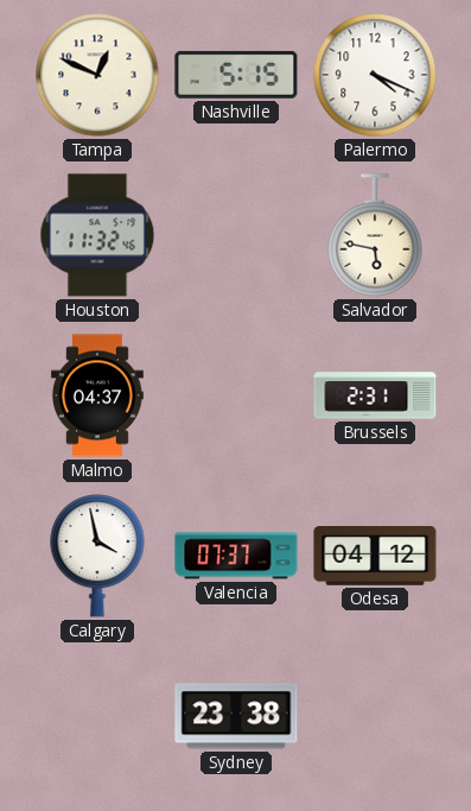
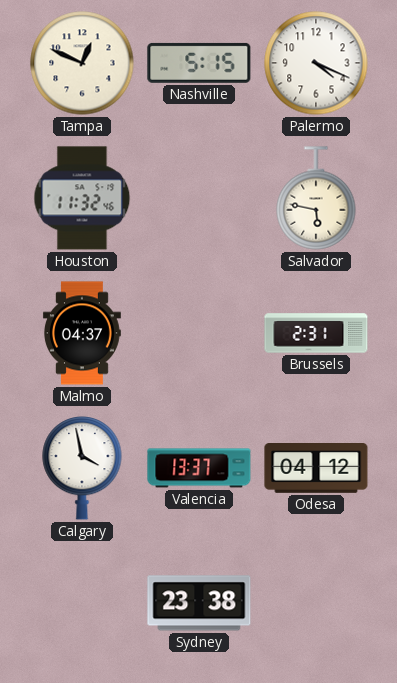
Valencia: 07:37 -> 13:37
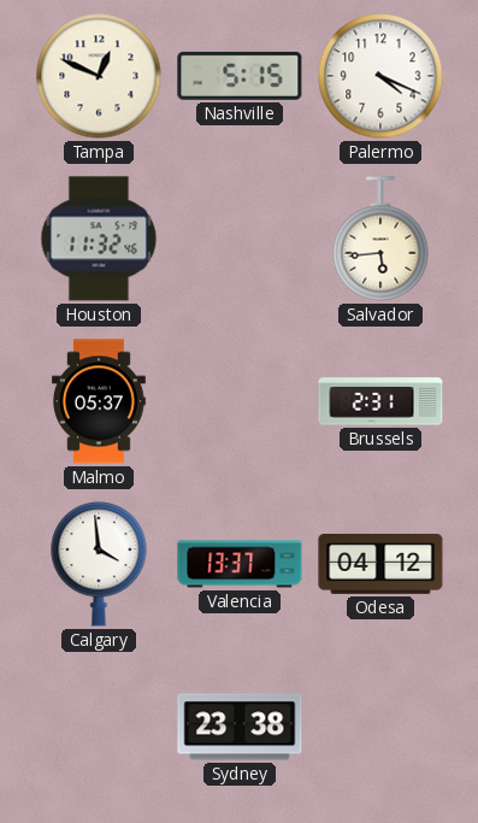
Salvador: 5:47 -> 5:44
Malmo: 04:37 -> 05:37
Calgary: 3:58 -> 3:59
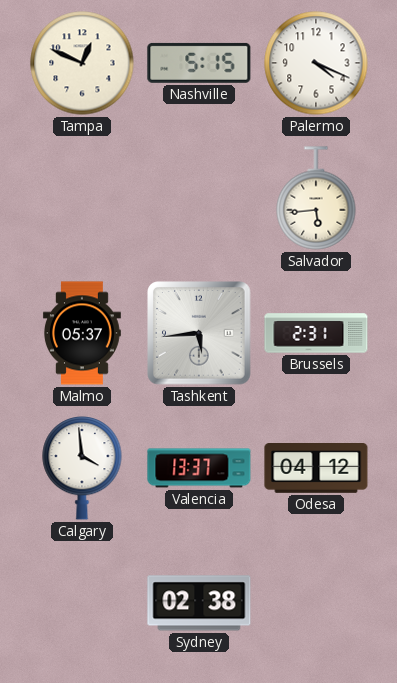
Houston: 11:32 -> none
Tashkent: none -> 5:44
Sydney: 23:38 -> 02:38
